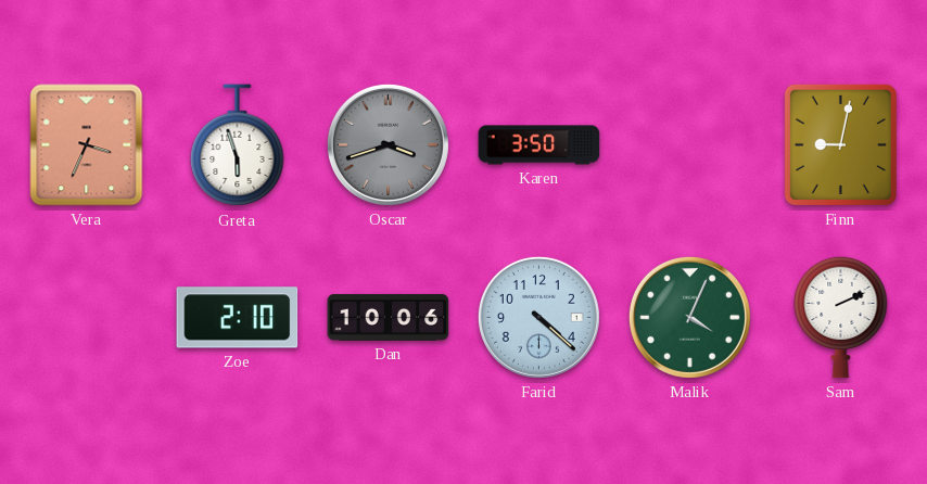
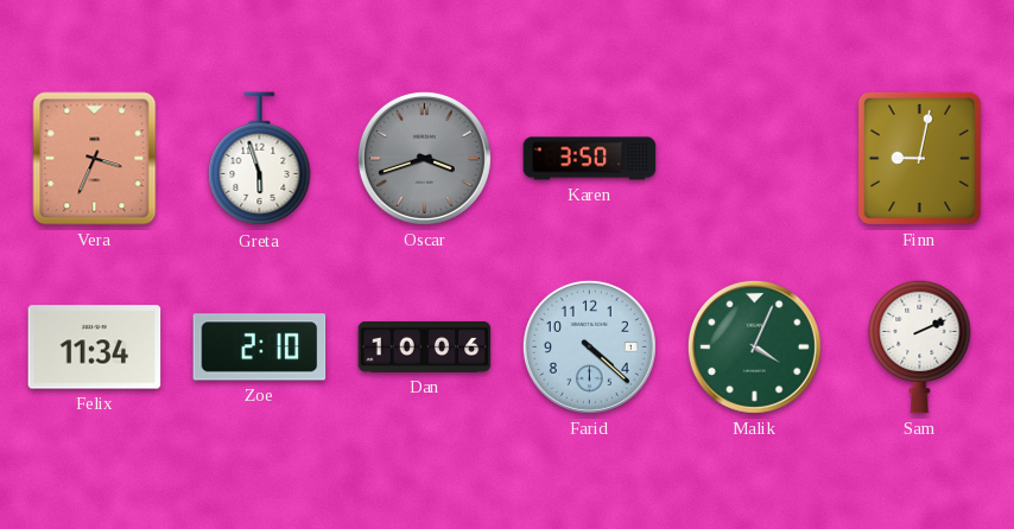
Felix: none -> 11:34
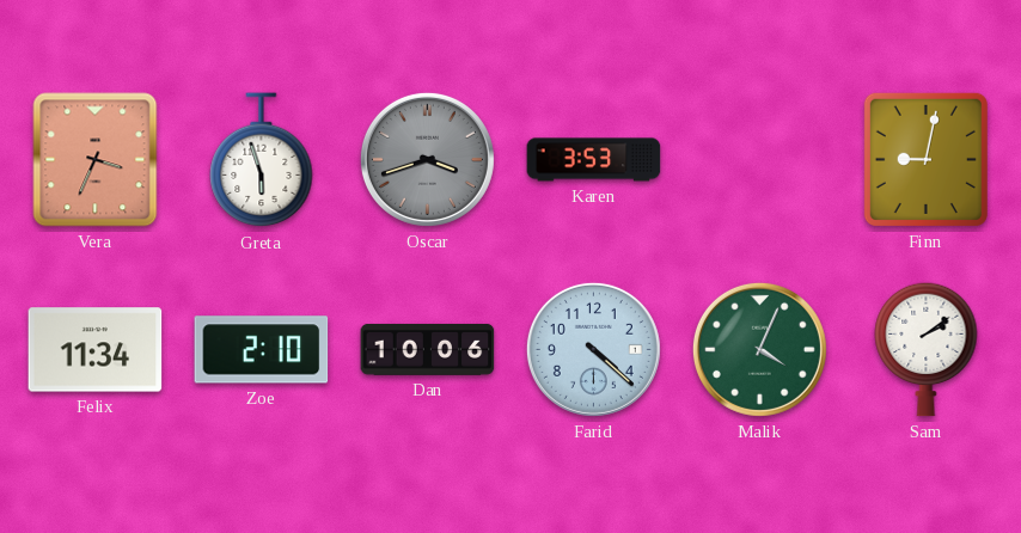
Karen: 3:50 -> 3:53
Sam: 2:11 -> 2:09
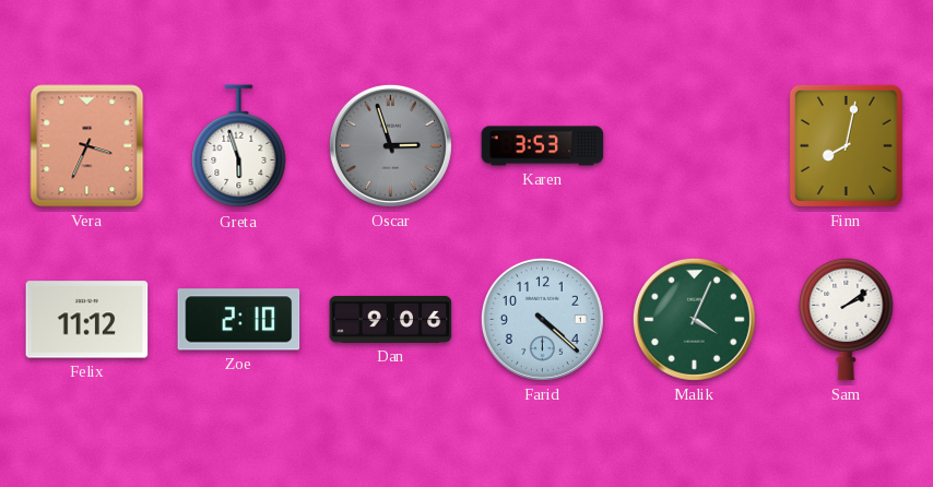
Oscar: 3:42 -> 2:57
Finn: 9:02 -> 8:02
Felix: 11:34 -> 11:12
Dan: 10:06 -> 9:06
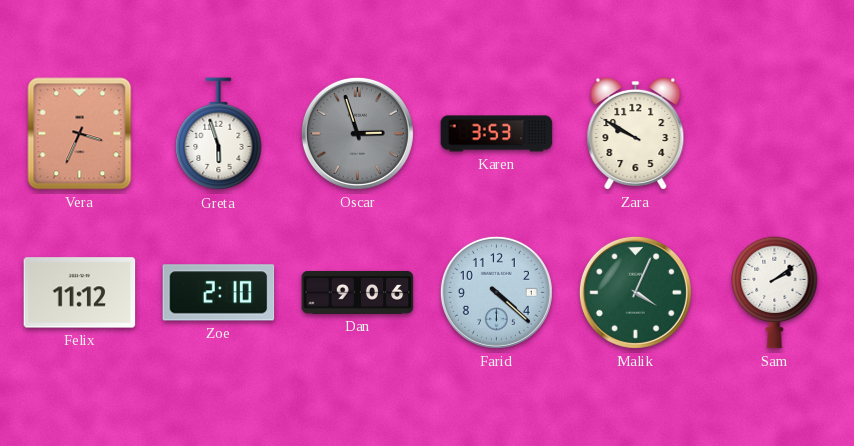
Zara: none -> 9:50
Finn: 8:02 -> none
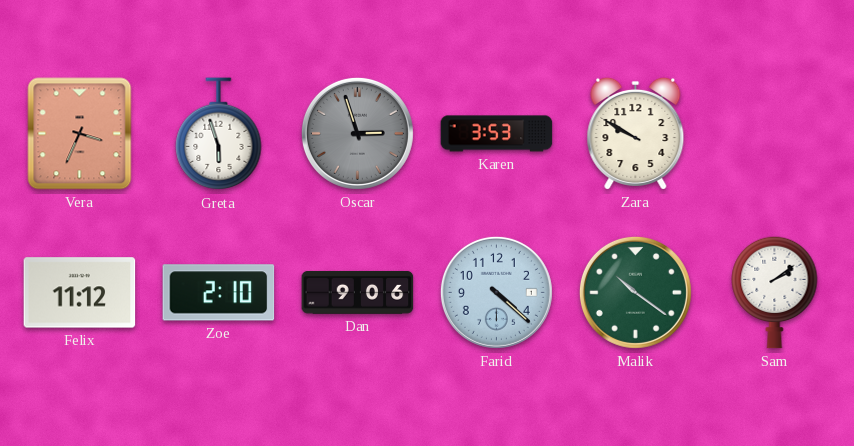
Malik: 4:04 -> 10:21
